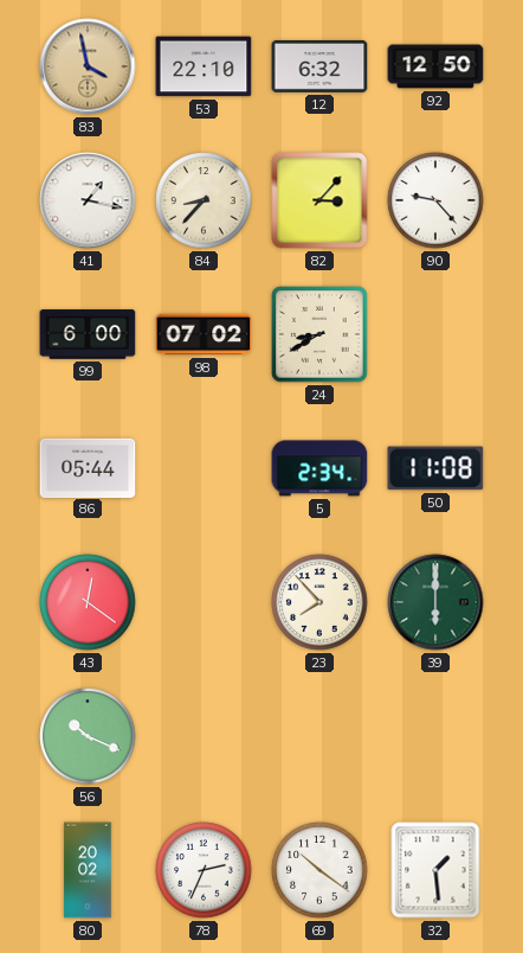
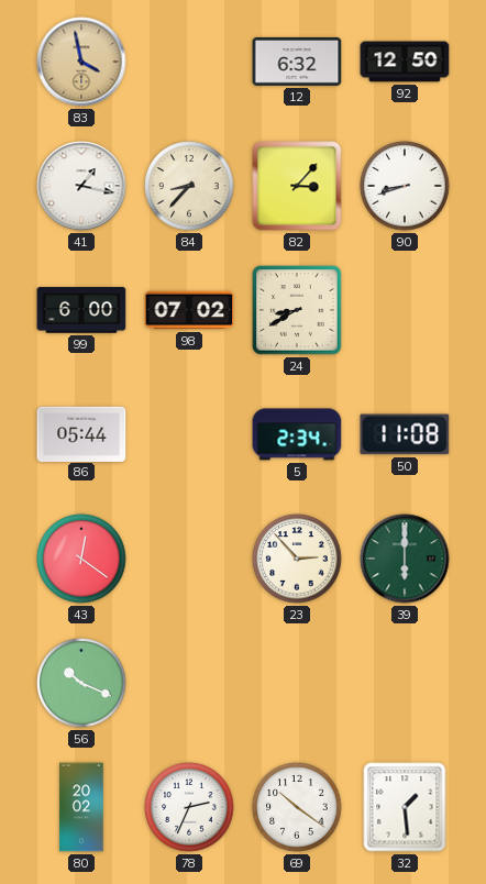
53: 22:10 -> none
90: 9:23 -> 8:42
23: 7:53 -> 2:53
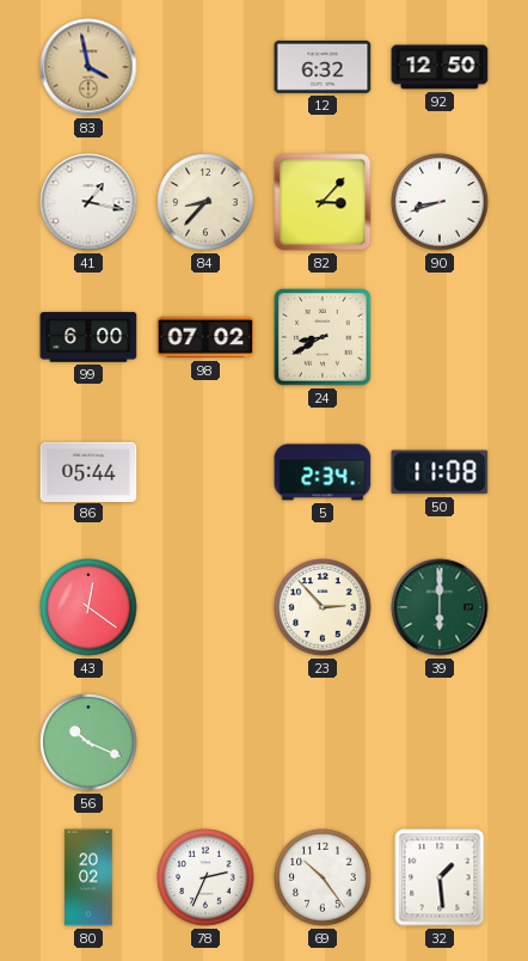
69: 10:21 -> 10:24
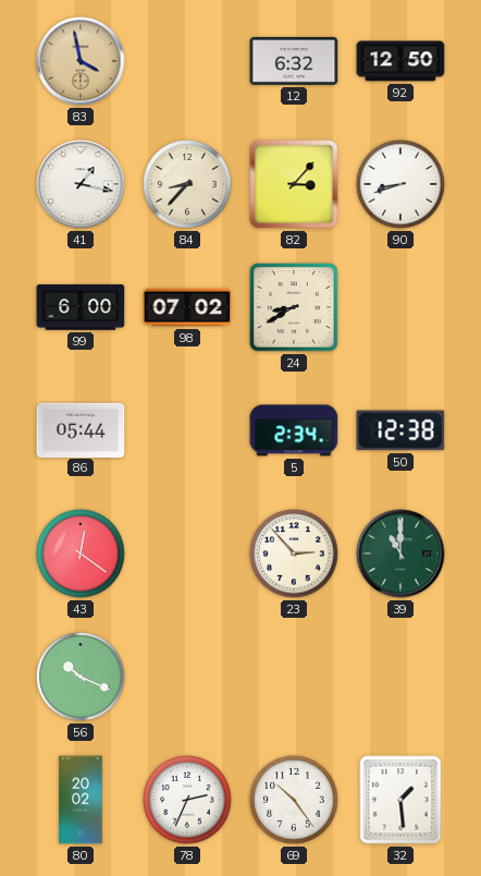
50: 11:08 -> 12:38
39: 6:00 -> 11:00
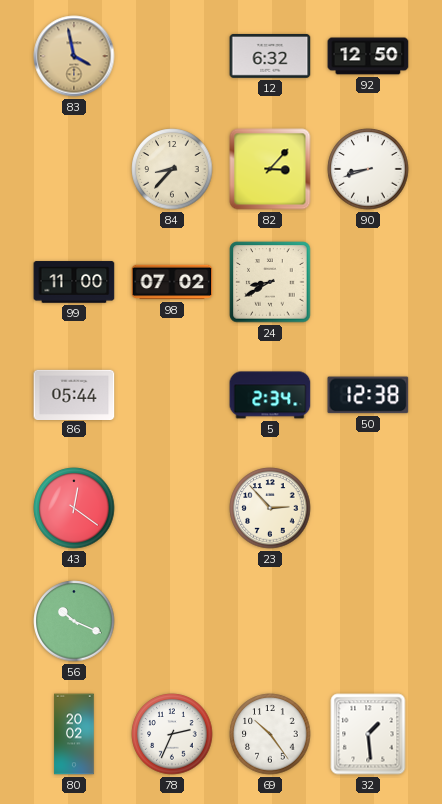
41: 1:17 -> none
99: 6:00 -> 11:00
39: 11:00 -> none
